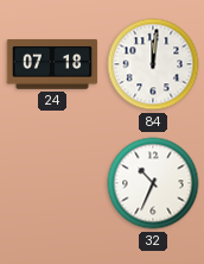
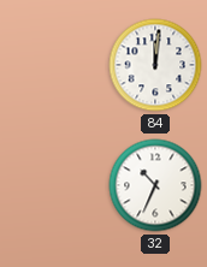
24: 07:18 -> none
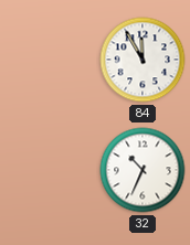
84: 12:01 -> 11:55
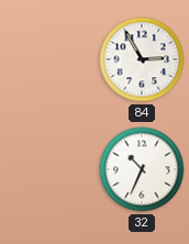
84: 11:55 -> 2:55
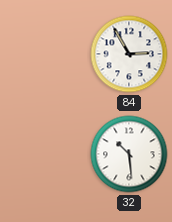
32: 10:34 -> 10:29
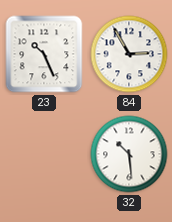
23: none -> 10:26
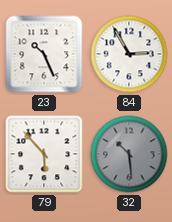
79: none -> 5:53
32 dial: white -> grey
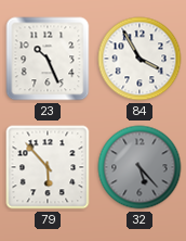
84: 2:55 -> 3:55
32: 10:29 -> 5:23
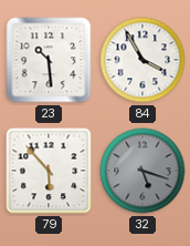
23: 10:26 -> 10:29
32: 5:23 -> 5:18
